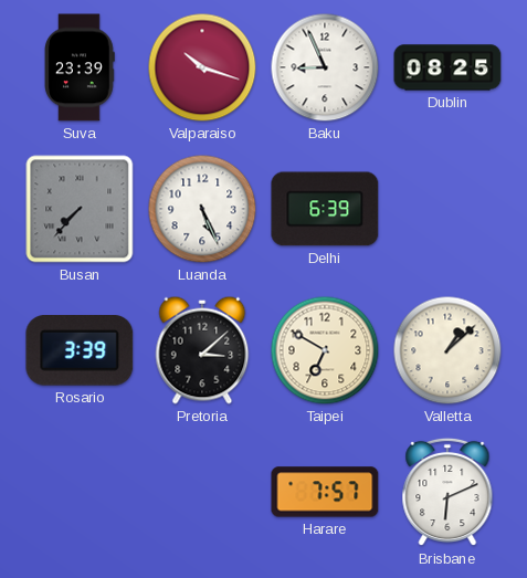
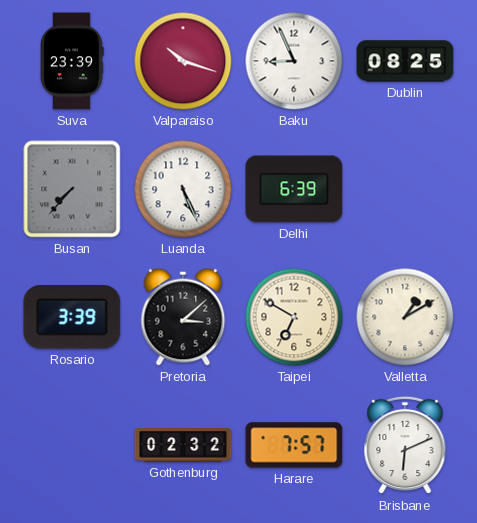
Valletta: 1:08 -> 1:10
Gothenburg: none -> 02:32
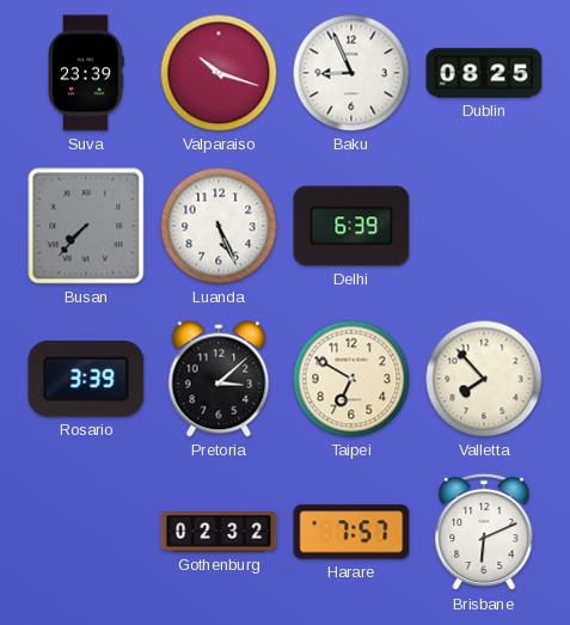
Valletta: 1:10 -> 7:53
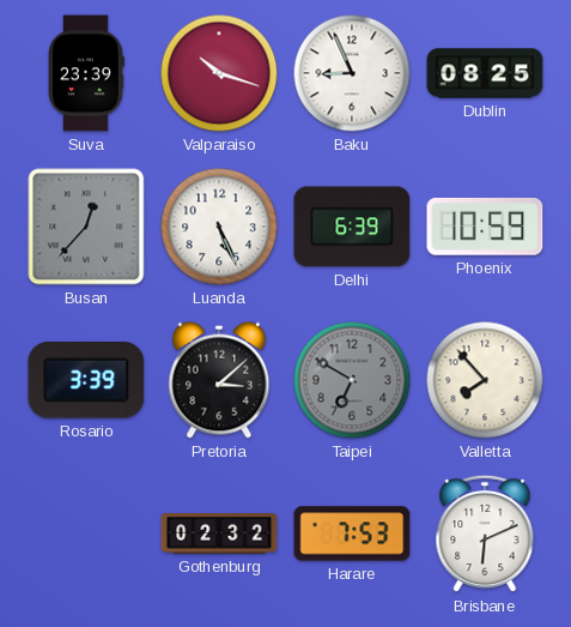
Busan: 7:37 -> 12:37
Phoenix: none -> 10:59
Taipei dial: cream -> grey
Harare: 7:57 -> 7:53
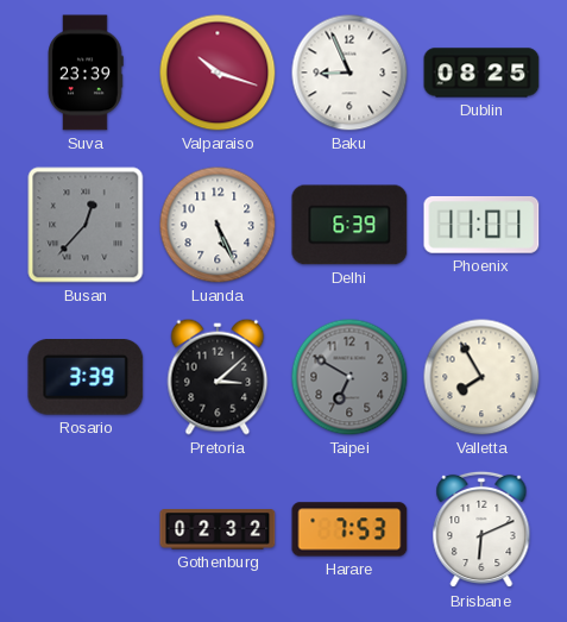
Phoenix: 10:59 -> 11:01
Valletta: 7:53 -> 7:55
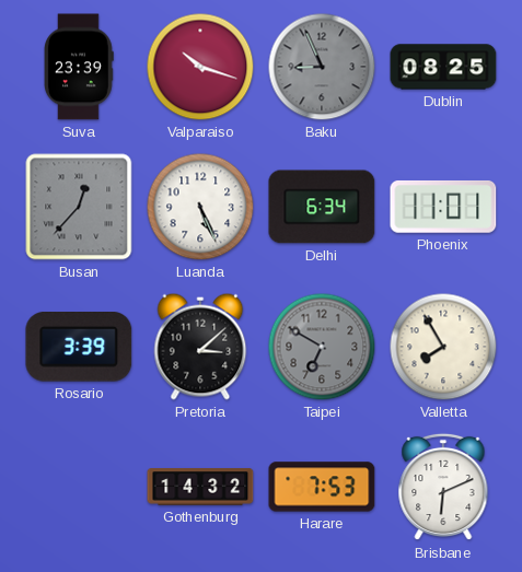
Baku dial: white -> grey
Delhi: 6:39 -> 6:34
Gothenburg: 02:32 -> 14:32
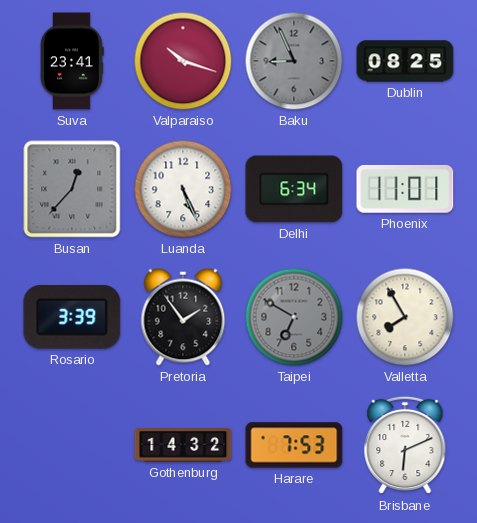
Suva: 23:39 -> 23:41
Pretoria: 3:08 -> 1:54
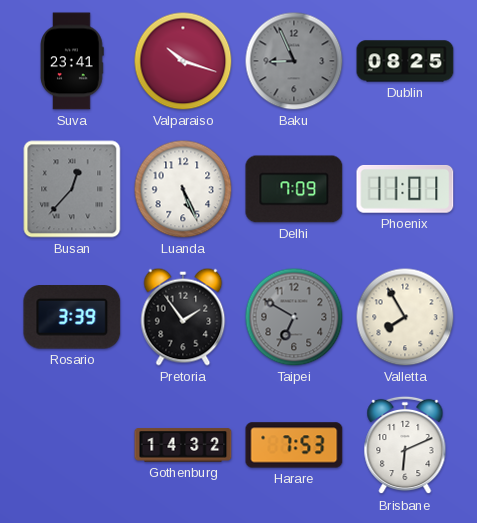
Delhi: 6:34 -> 7:09
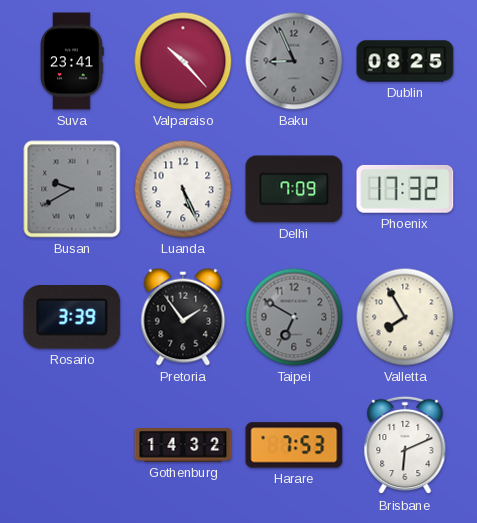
Valparaiso: 10:18 -> 10:23
Busan: 12:37 -> 9:40
Phoenix: 11:01 -> 17:32
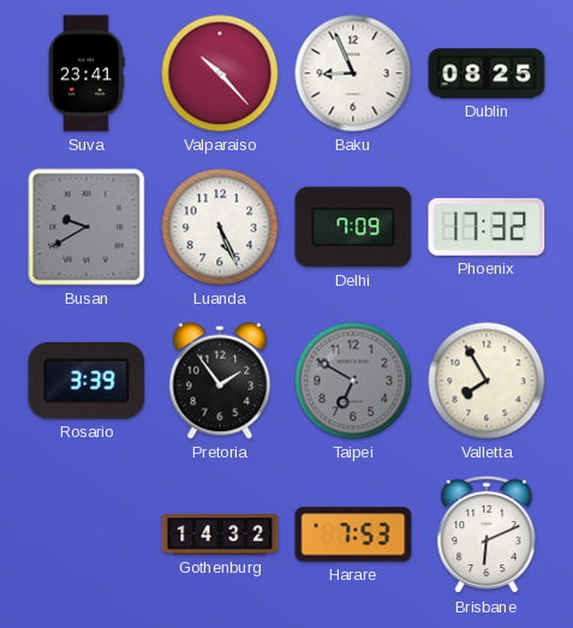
Baku dial: grey -> white
